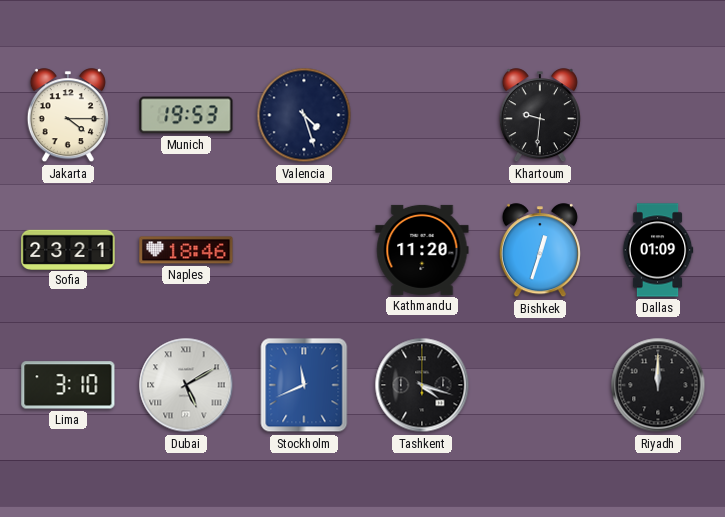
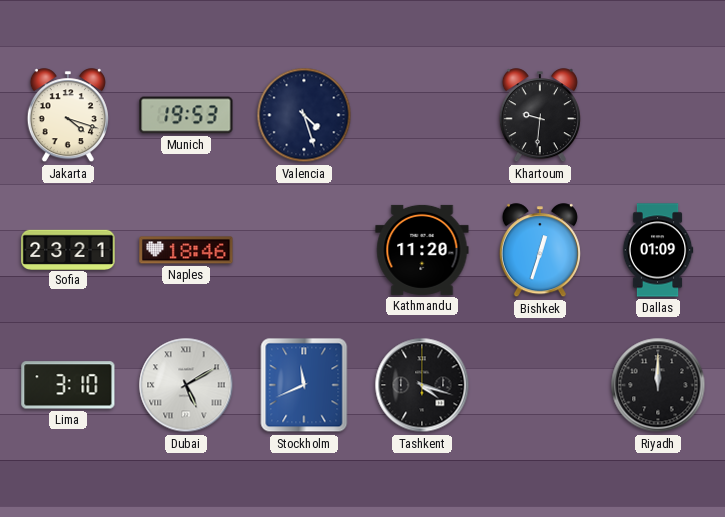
Jakarta: 4:15 -> 4:18
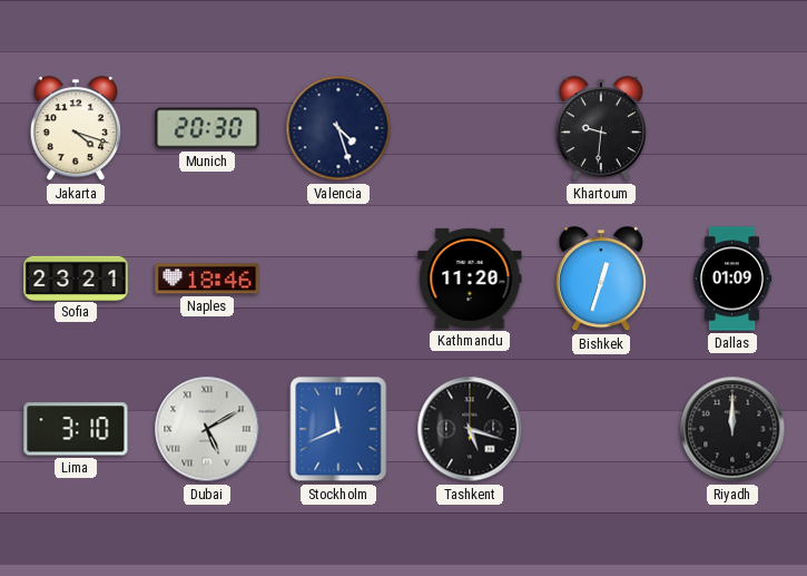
Munich: 19:53 -> 20:30
Tashkent: 4:18 -> 5:18
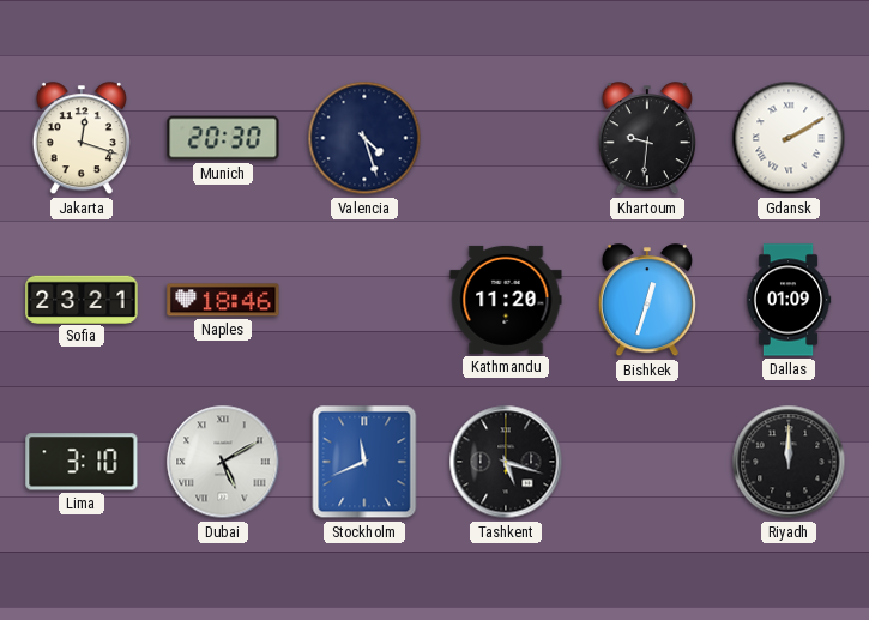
Jakarta: 4:18 -> 12:18
Gdansk: none -> 2:10
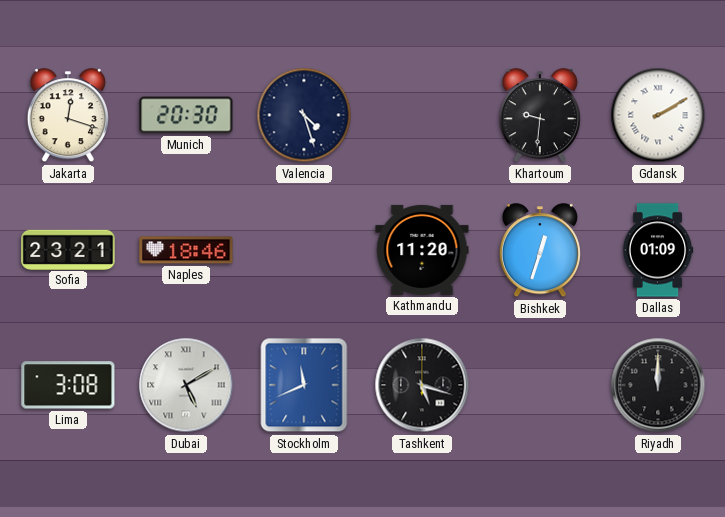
Lima: 3:10 -> 3:08
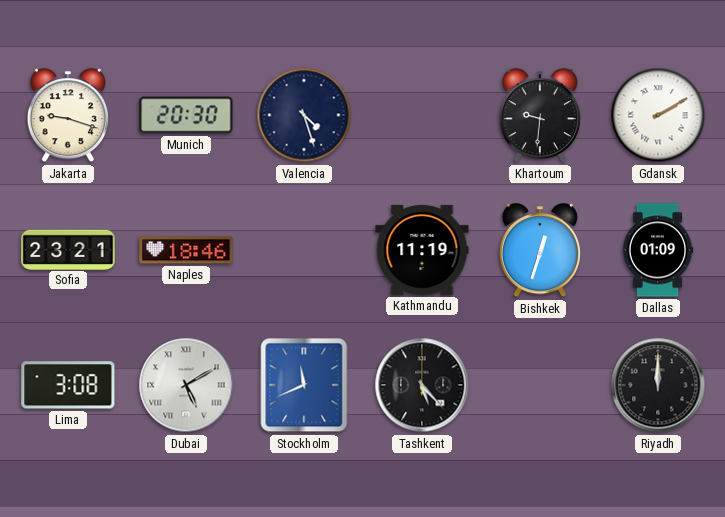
Jakarta: 12:18 -> 9:18
Kathmandu: 11:20 -> 11:19
Tashkent: 5:18 -> 5:23
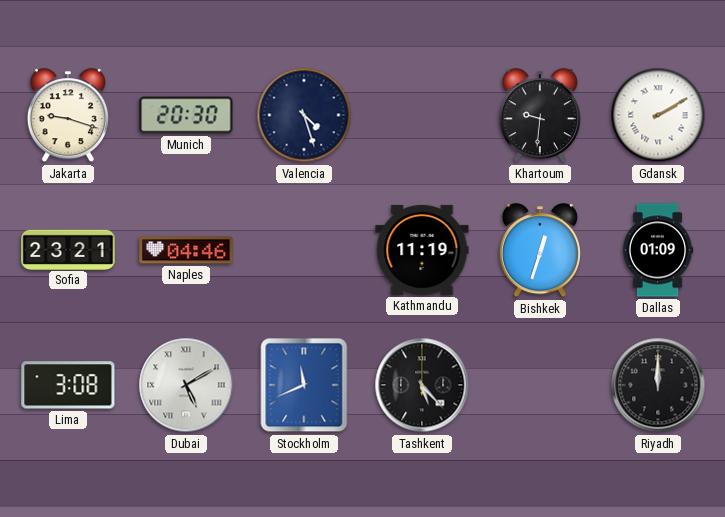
Naples: 18:46 -> 04:46
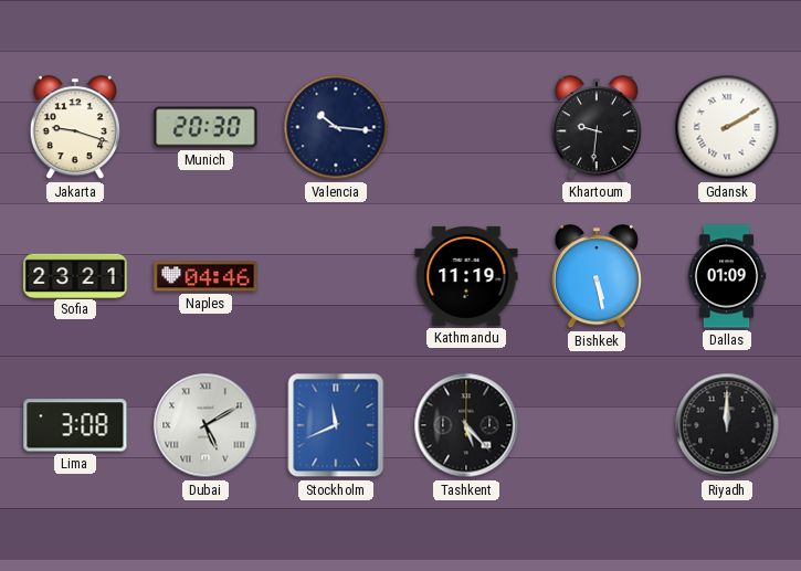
Valencia: 4:27 -> 10:16
Bishkek: 12:33 -> 5:28
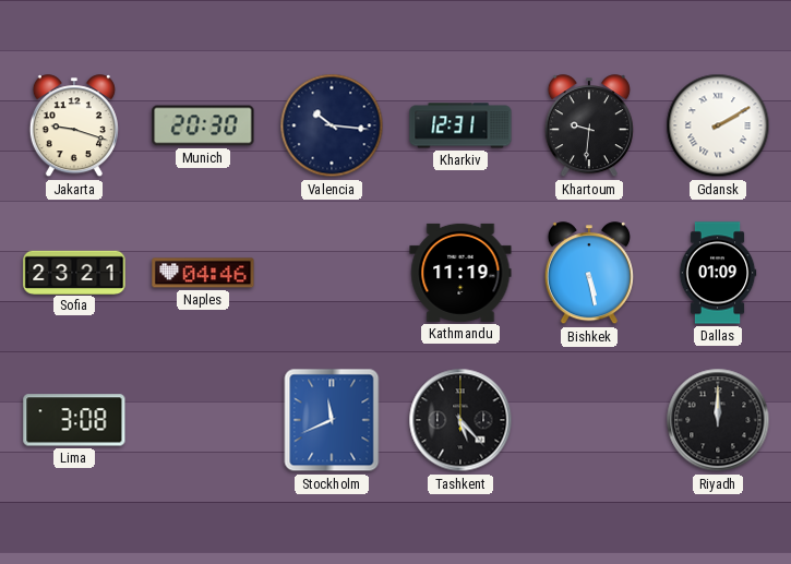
Kharkiv: none -> 12:31
Dubai: 5:10 -> none
